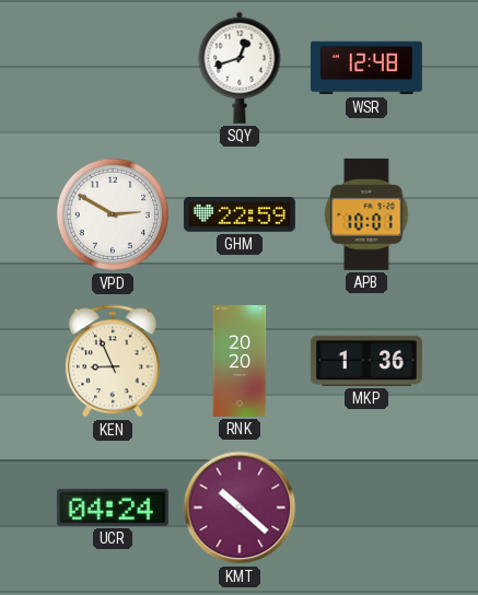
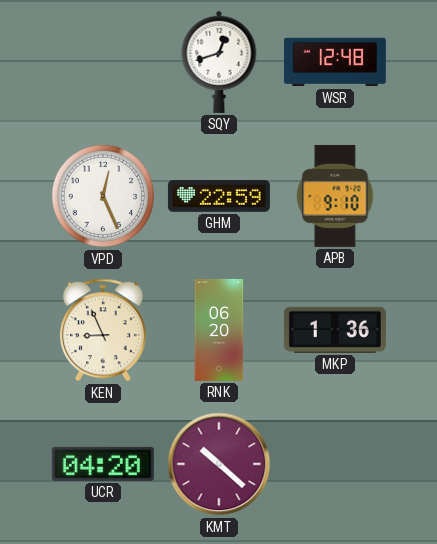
VPD: 2:50 -> 12:26
APB: 10:01 -> 9:10
RNK: 20:20 -> 06:20
UCR: 04:24 -> 04:20
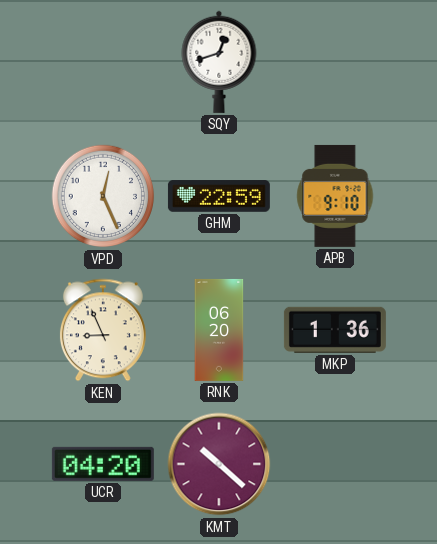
WSR: 12:48 -> none
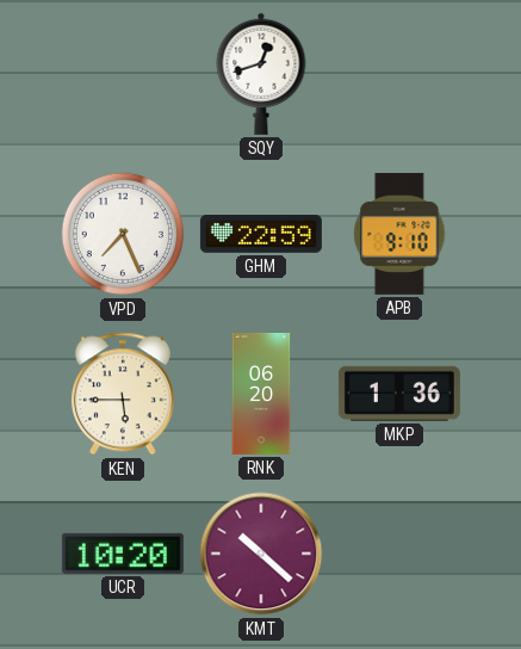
VPD: 12:26 -> 7:26
KEN: 8:56 -> 5:45
UCR: 04:20 -> 10:20
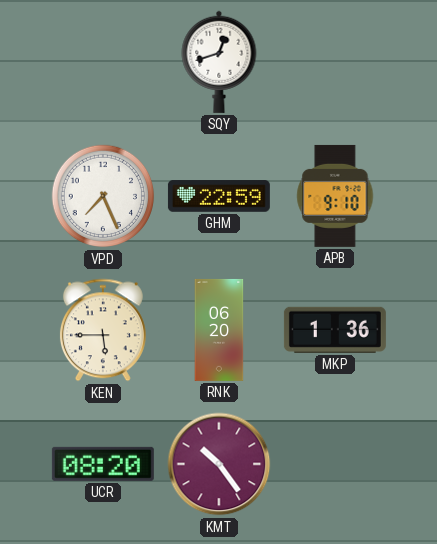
UCR: 10:20 -> 08:20
KMT: 10:22 -> 10:24
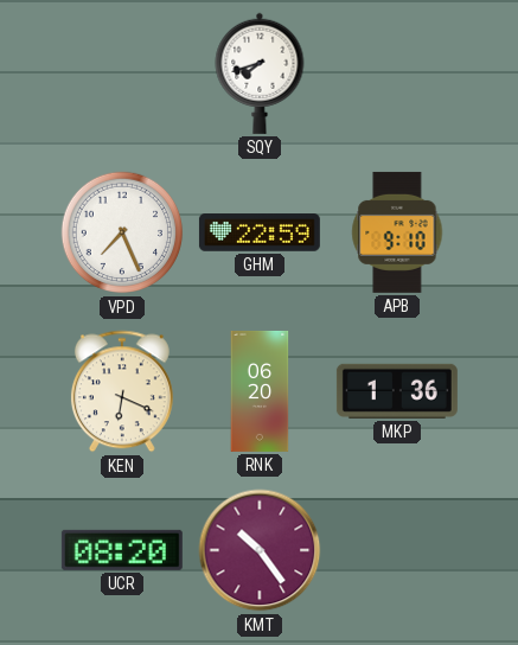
SQY: 12:42 -> 7:42
KEN: 5:45 -> 6:19
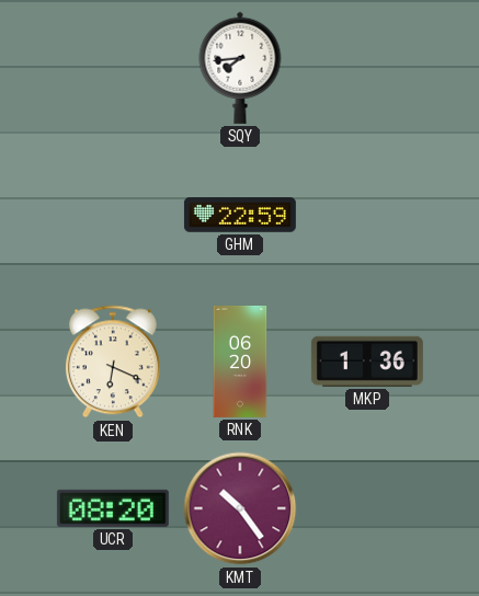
SQY: 7:42 -> 7:44
VPD: 7:26 -> none
APB: 9:10 -> none
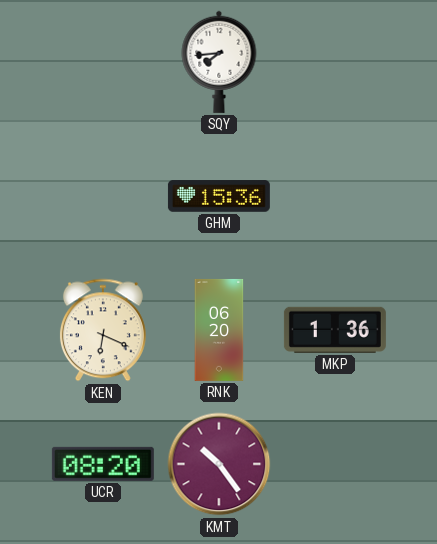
GHM: 22:59 -> 15:36
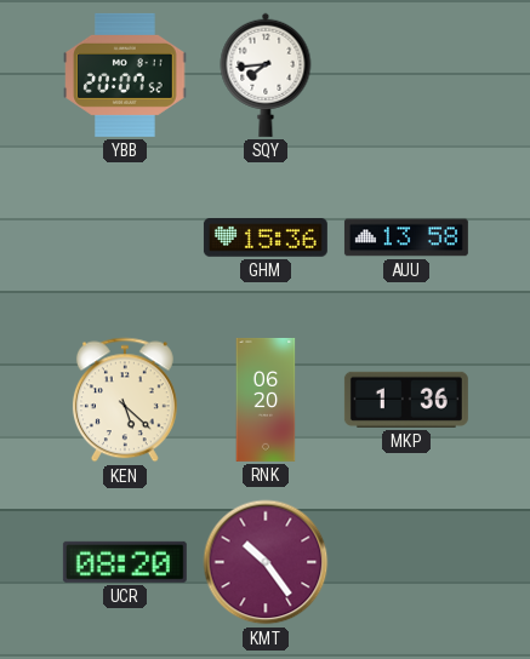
YBB: none -> 20:07
AUU: none -> 13:58
KEN: 6:19 -> 5:22
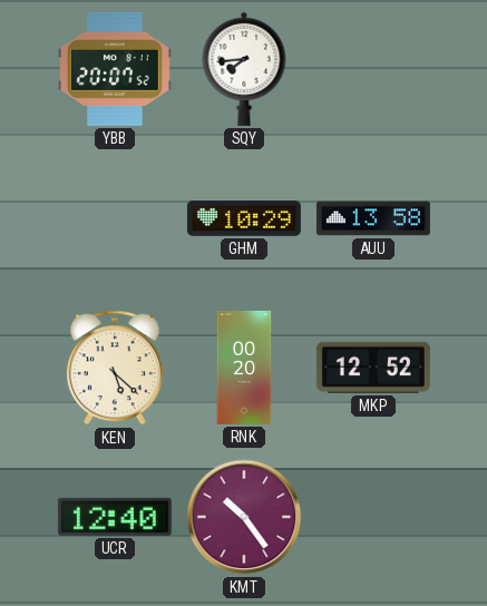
GHM: 15:36 -> 10:29
RNK: 06:20 -> 00:20
MKP: 1:36 -> 12:52
UCR: 08:20 -> 12:40
